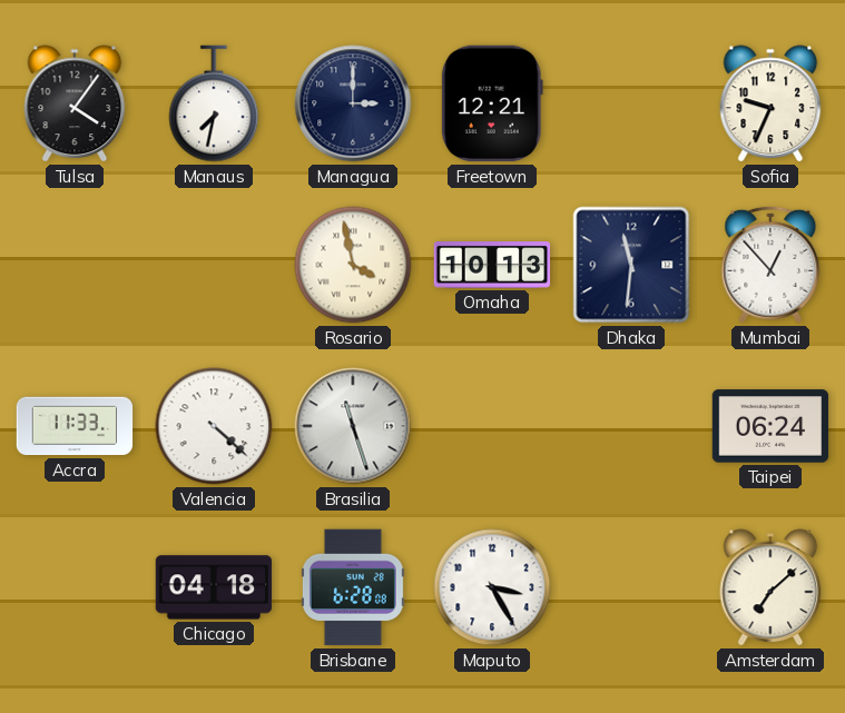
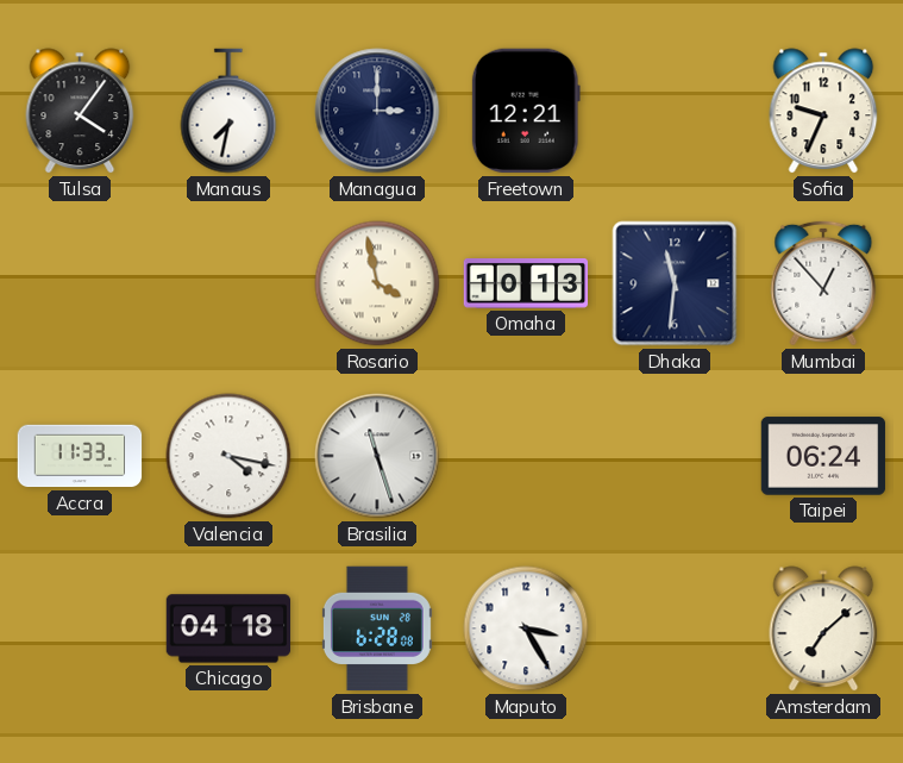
Valencia: 4:22 -> 4:17
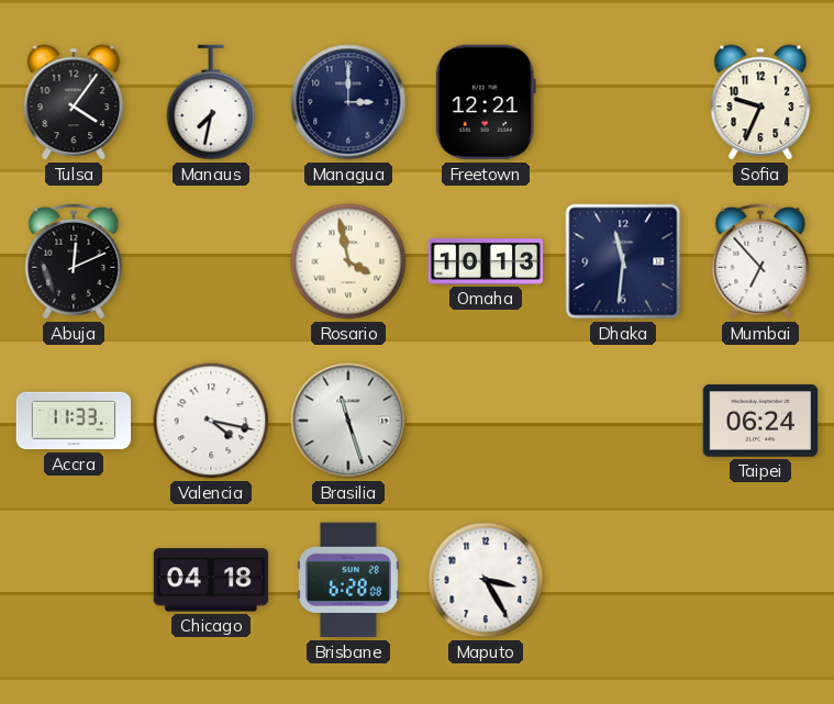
Abuja: none -> 12:11
Mumbai: 12:53 -> 6:53
Amsterdam: 7:08 -> none
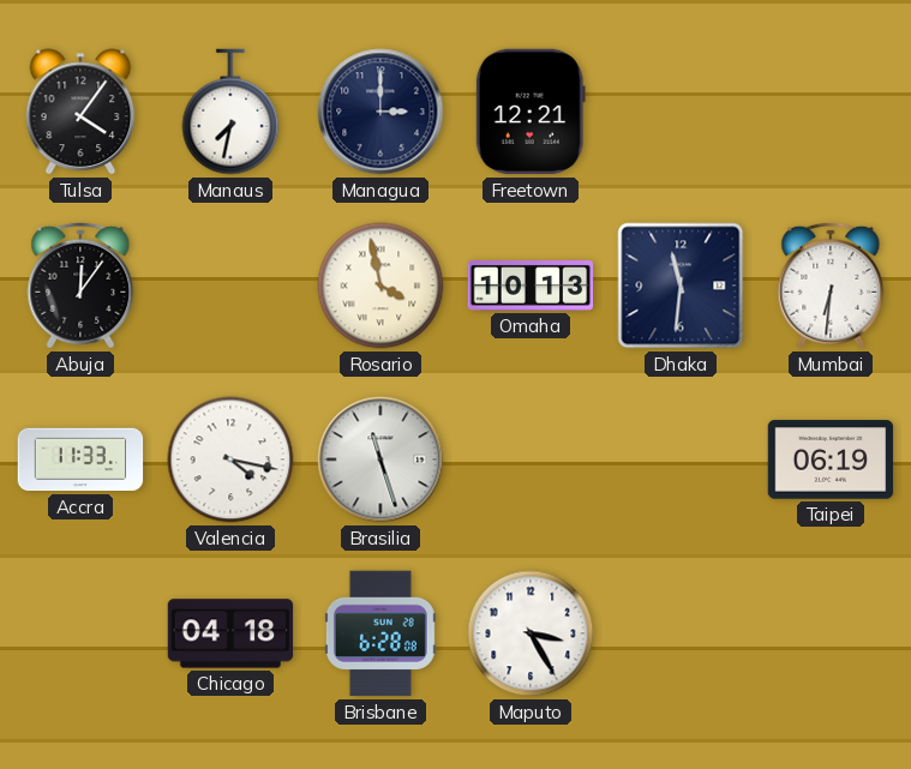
Sofia: 9:34 -> none
Abuja: 12:11 -> 12:06
Mumbai: 6:53 -> 6:31
Taipei: 06:24 -> 06:19
